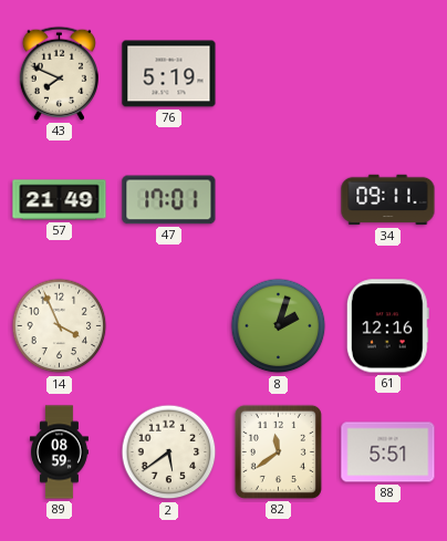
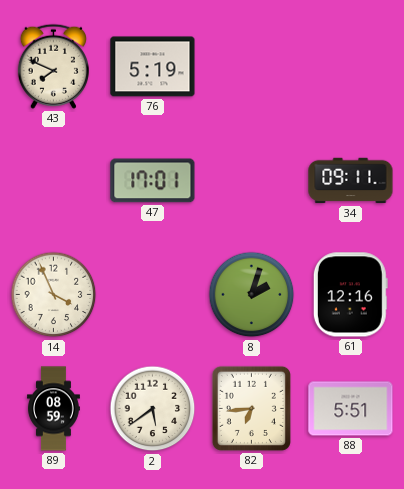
57: 21:49 -> none
82: 11:39 -> 6:44
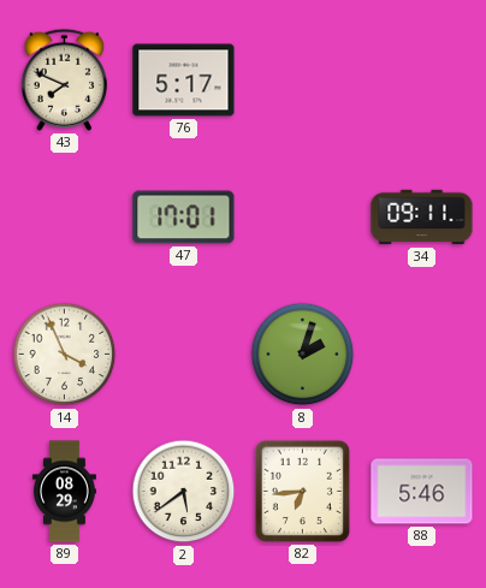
76: 5:19 -> 5:17
61: 12:16 -> none
89: 08:59 -> 08:29
88: 5:51 -> 5:46
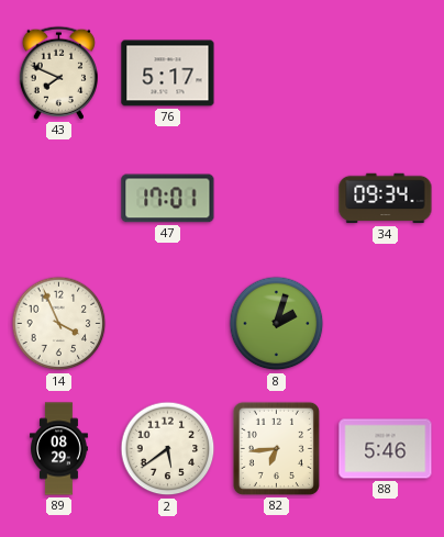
34: 09:11 -> 09:34
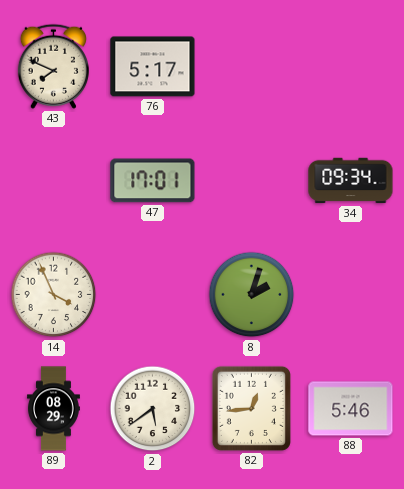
82: 6:44 -> 12:44
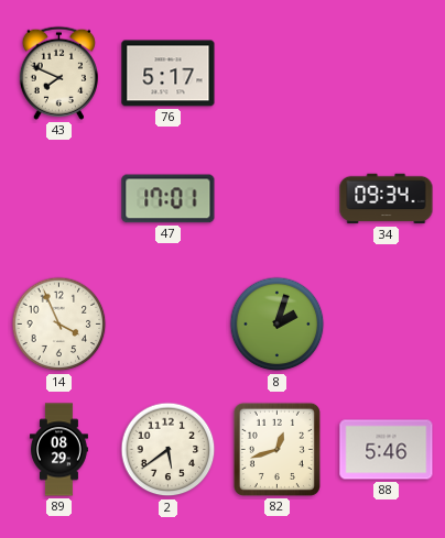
82: 12:44 -> 12:42
